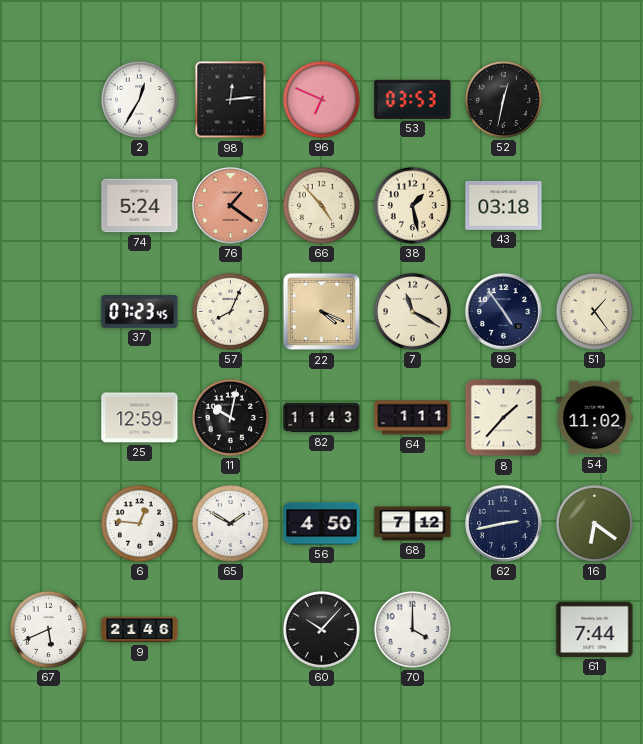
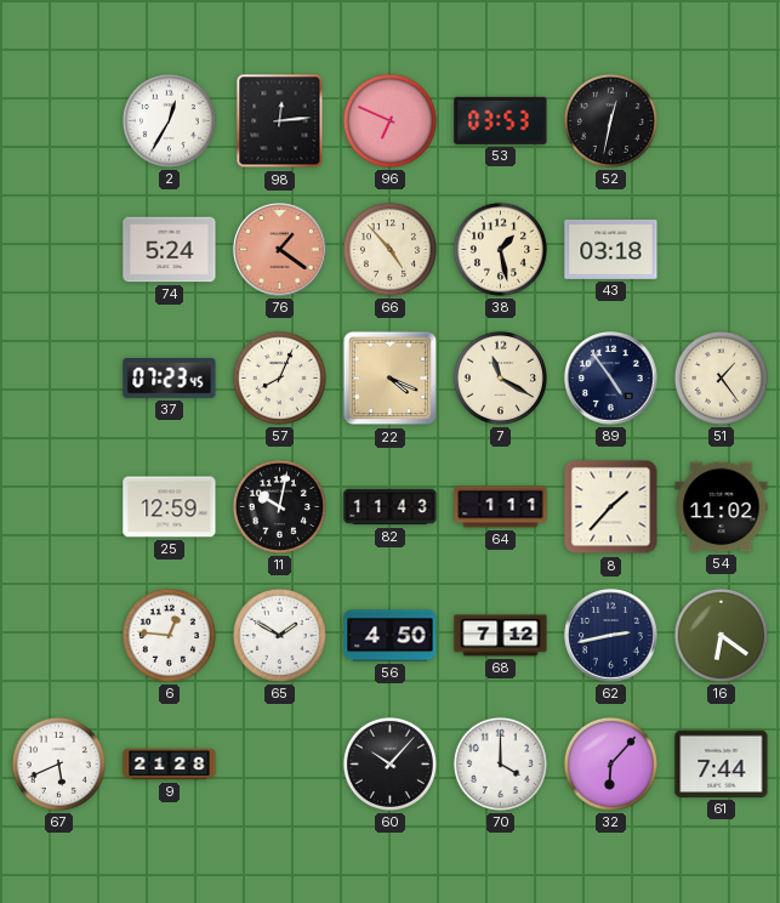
9: 21:46 -> 21:28
32: none -> 6:07
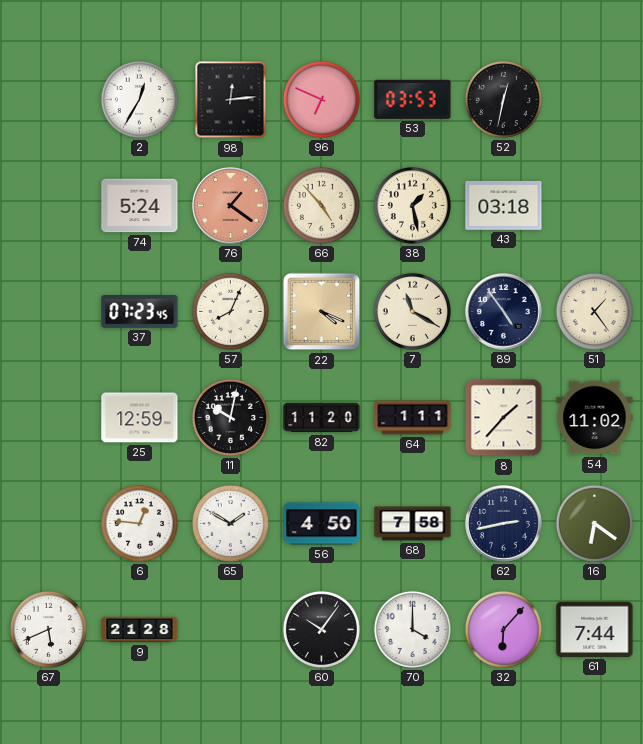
82: 11:43 -> 11:20
68: 7:12 -> 7:58
60: 10:07 -> 10:06
